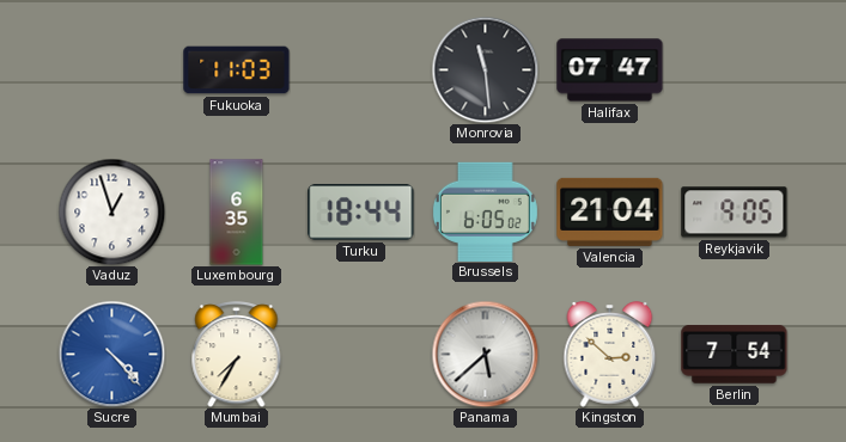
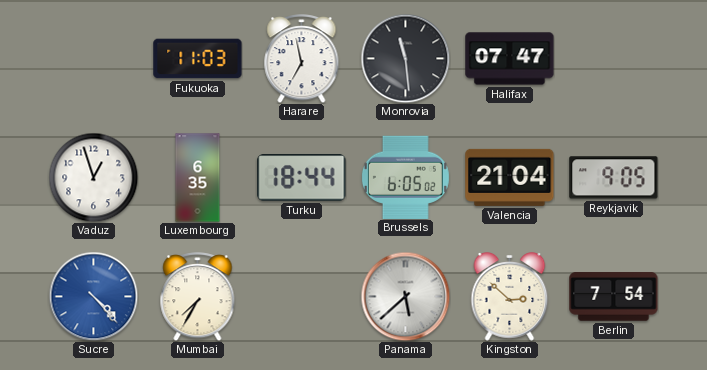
Harare: none -> 6:58
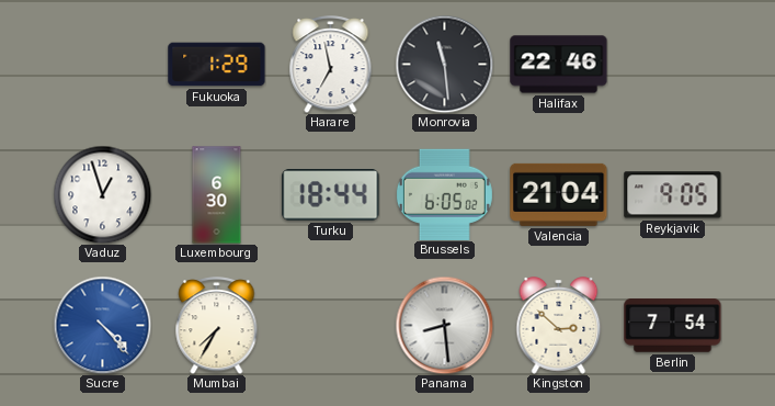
Fukuoka: 11:03 -> 1:29
Halifax: 07:47 -> 22:46
Luxembourg: 6:35 -> 6:30
Panama: 5:38 -> 8:29
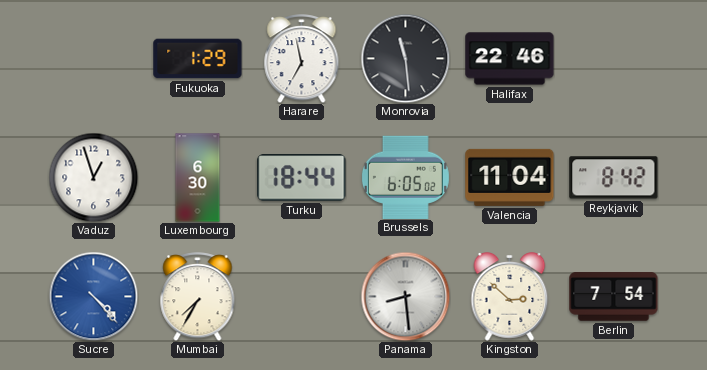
Valencia: 21:04 -> 11:04
Reykjavik: 9:05 -> 8:42
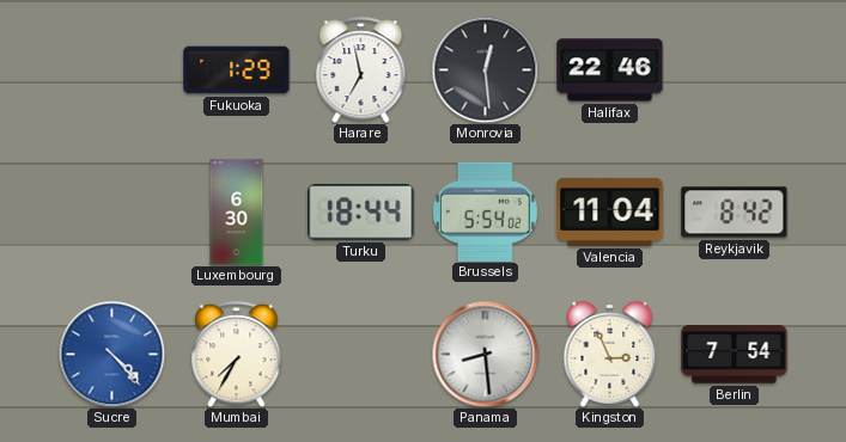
Monrovia: 11:29 -> 12:29
Vaduz: 12:57 -> none
Brussels: 6:05 -> 5:54
Kingston: 2:52 -> 2:56
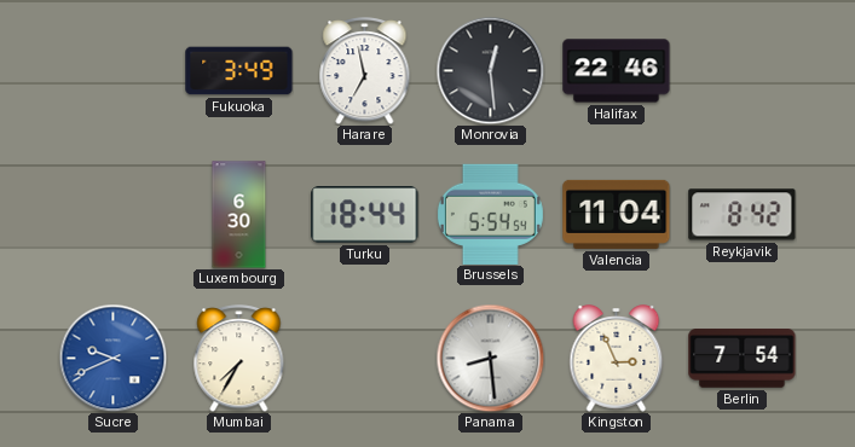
Fukuoka: 1:29 -> 3:49
Brussels: 5:54:02 -> 5:54:54
Sucre: 4:23 -> 9:41
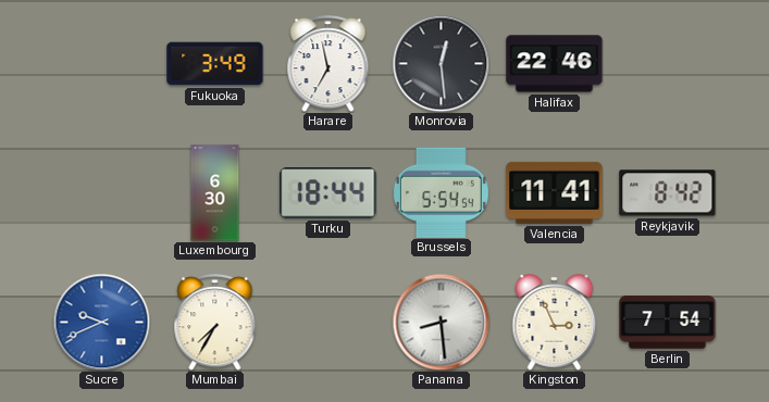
Valencia: 11:04 -> 11:41
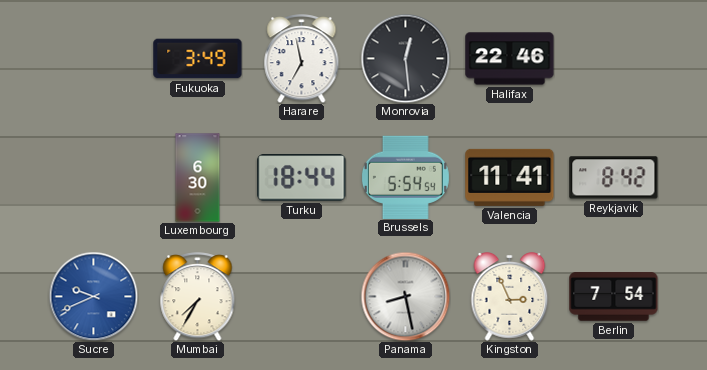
Panama: 8:29 -> 8:28
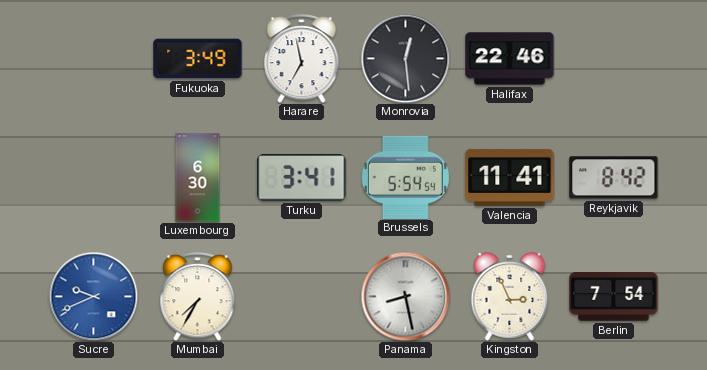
Turku: 18:44 -> 3:41
